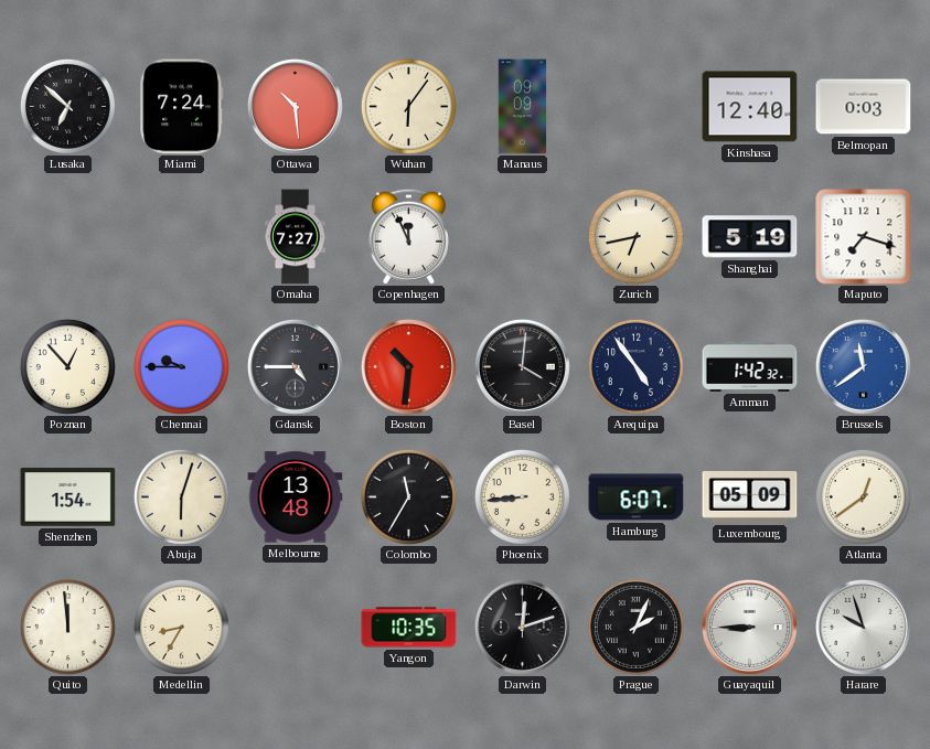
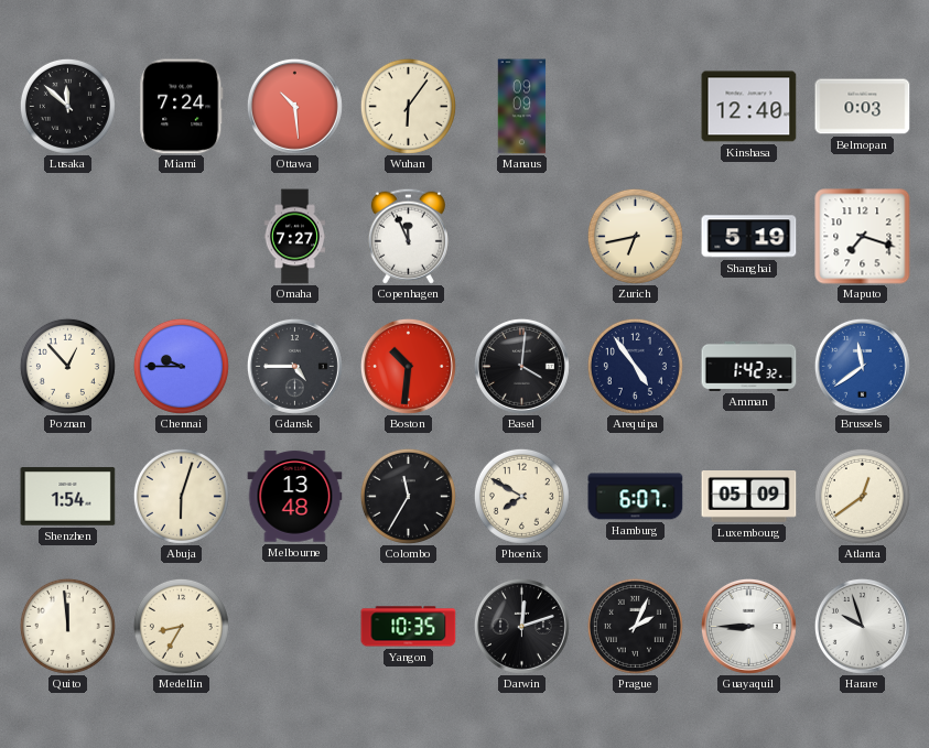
Lusaka: 6:52 -> 11:52
Phoenix: 8:44 -> 7:50
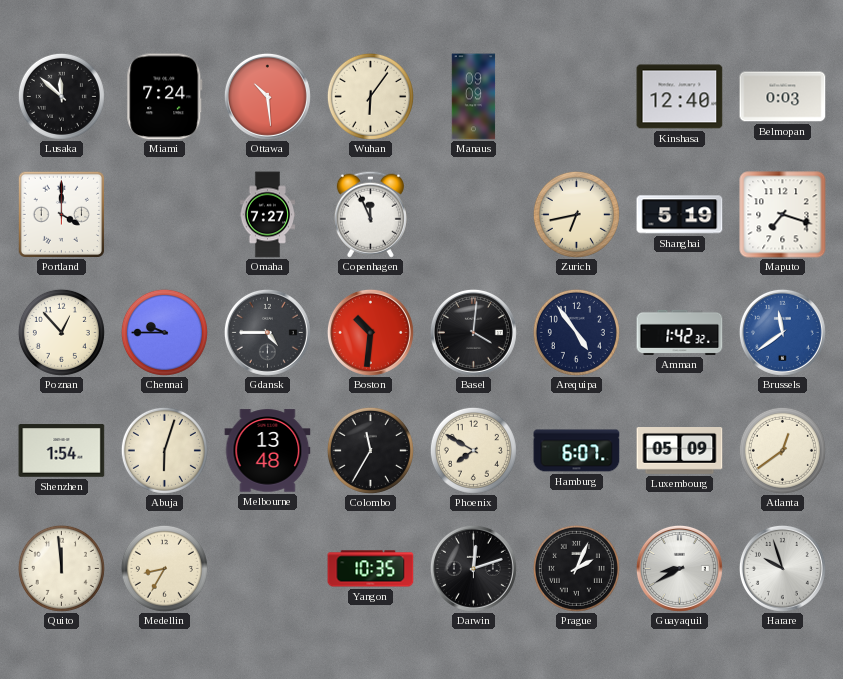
Portland: none -> 4:00
Guayaquil: 8:45 -> 8:40
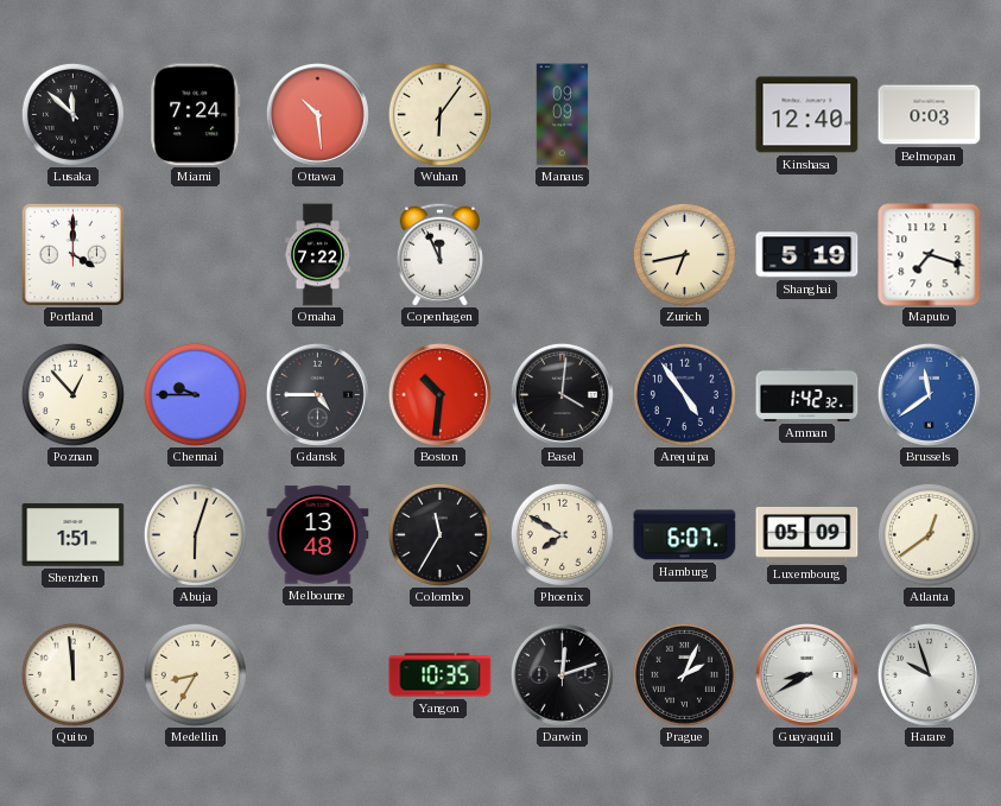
Omaha: 7:27 -> 7:22
Shenzhen: 1:54 -> 1:51
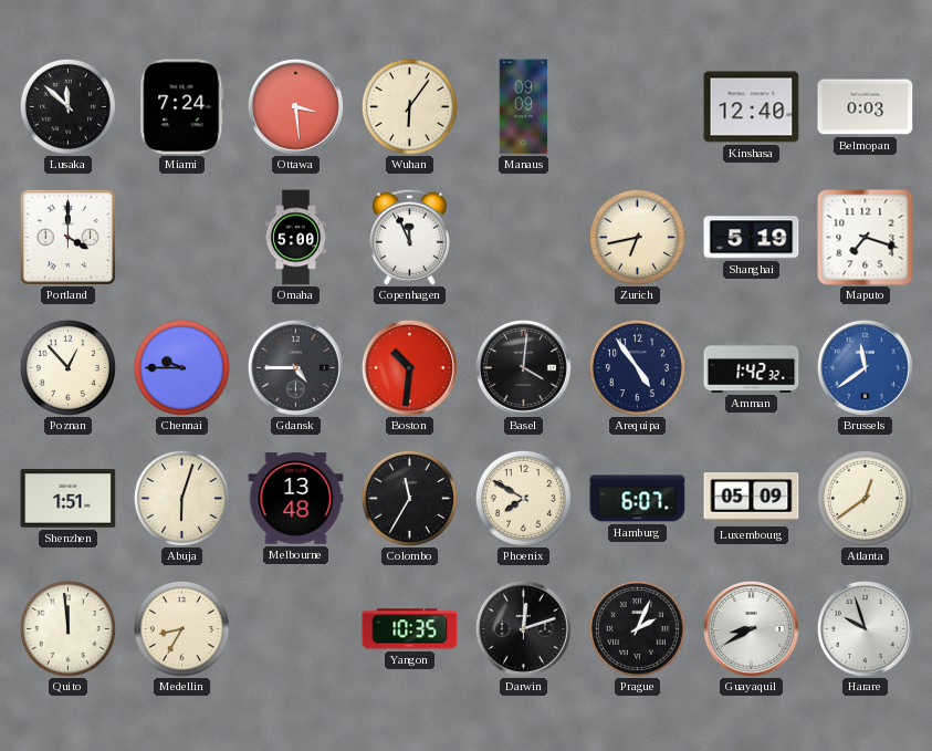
Ottawa: 10:29 -> 3:29
Omaha: 7:22 -> 5:00
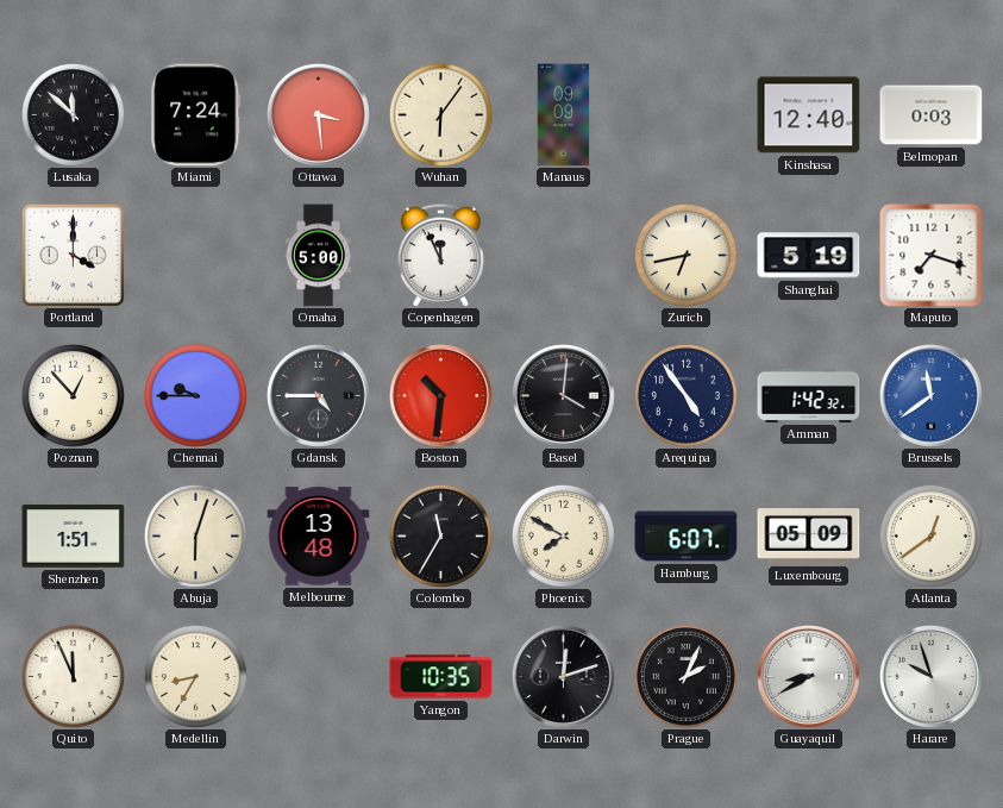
Quito: 11:59 -> 11:56
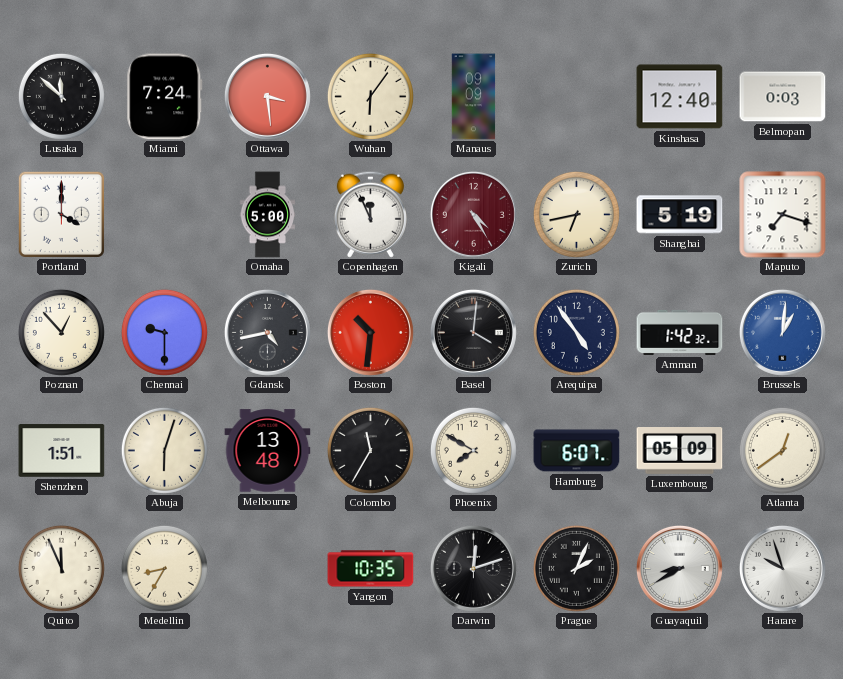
Kigali: none -> 4:25
Chennai: 9:45 -> 9:30
Gdansk: 4:45 -> 4:43
Brussels: 11:39 -> 1:01
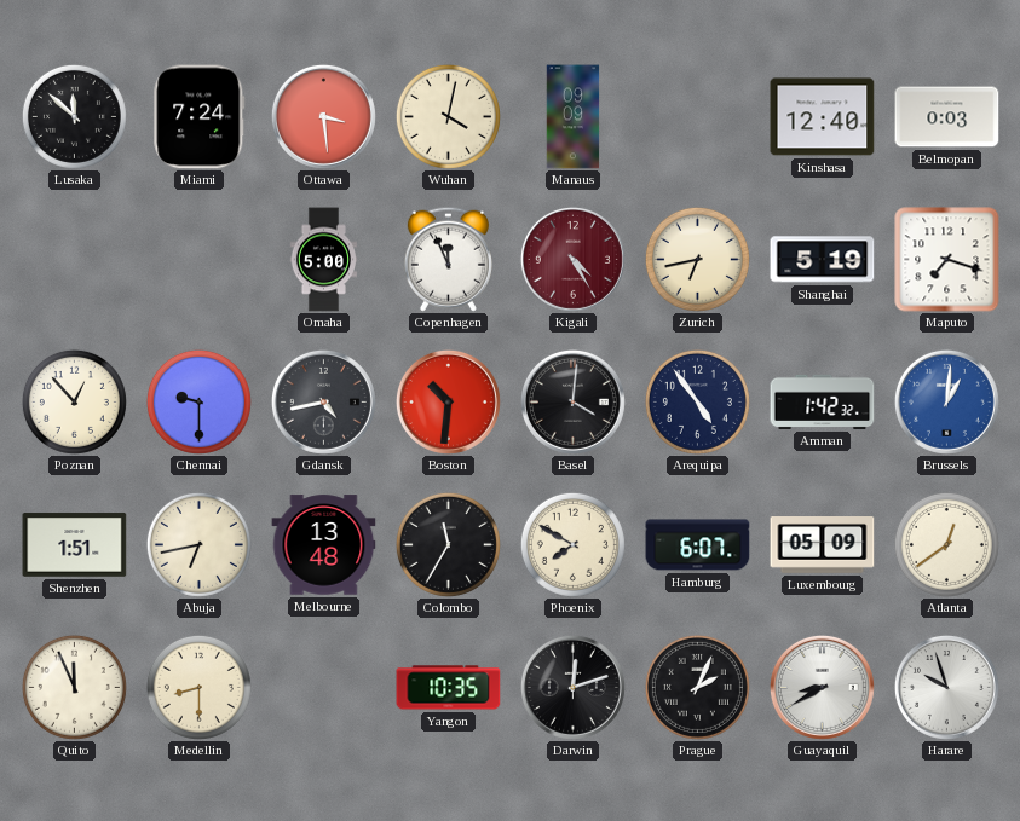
Wuhan: 6:06 -> 4:02
Portland: 4:00 -> none
Abuja: 6:03 -> 6:43
Medellin: 8:35 -> 8:30
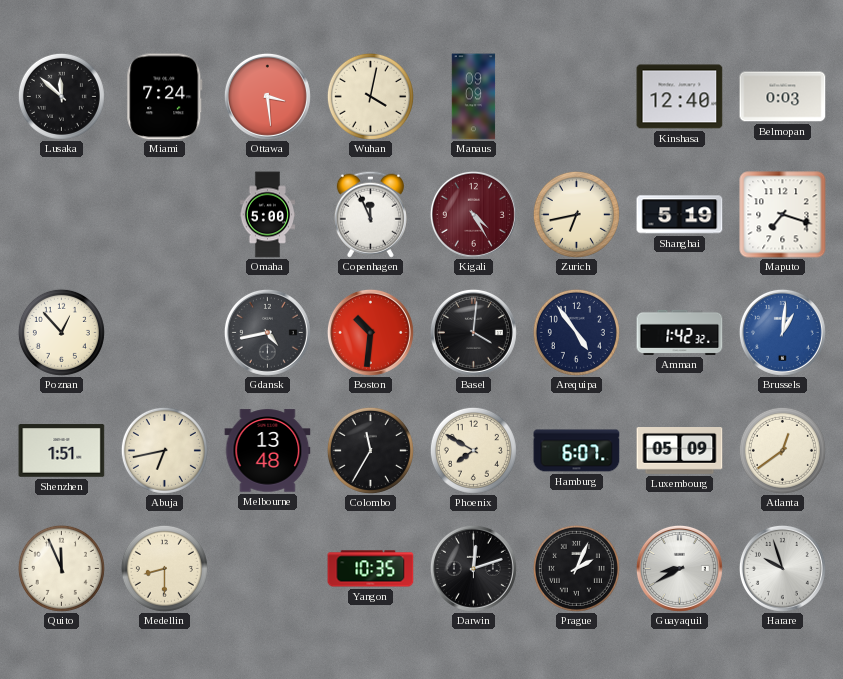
Chennai: 9:30 -> none
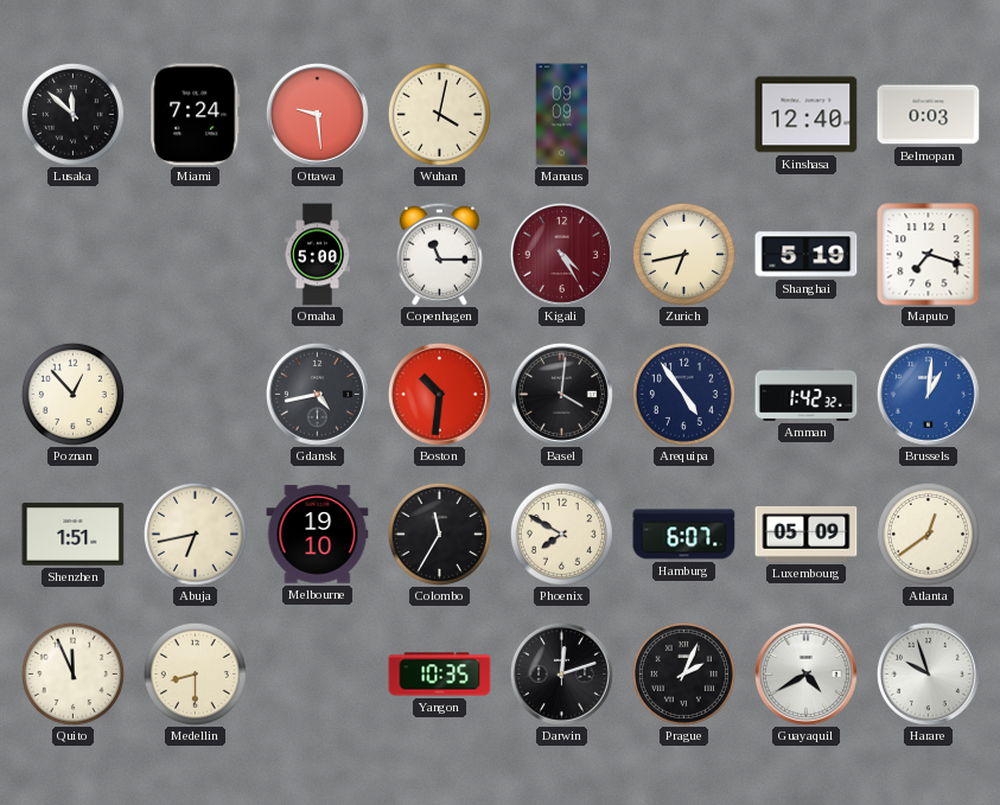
Ottawa: 3:29 -> 9:29
Copenhagen: 11:56 -> 11:15
Melbourne: 13:48 -> 19:10
Guayaquil: 8:40 -> 4:40
